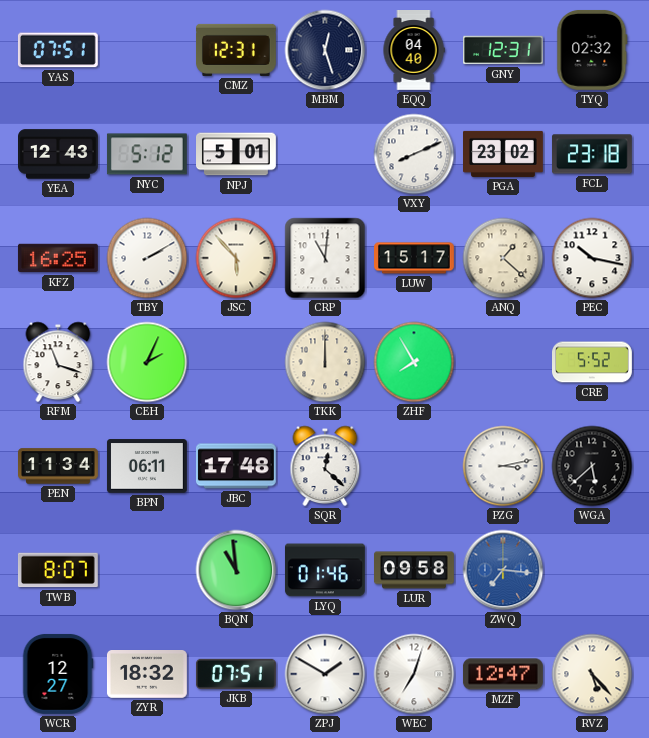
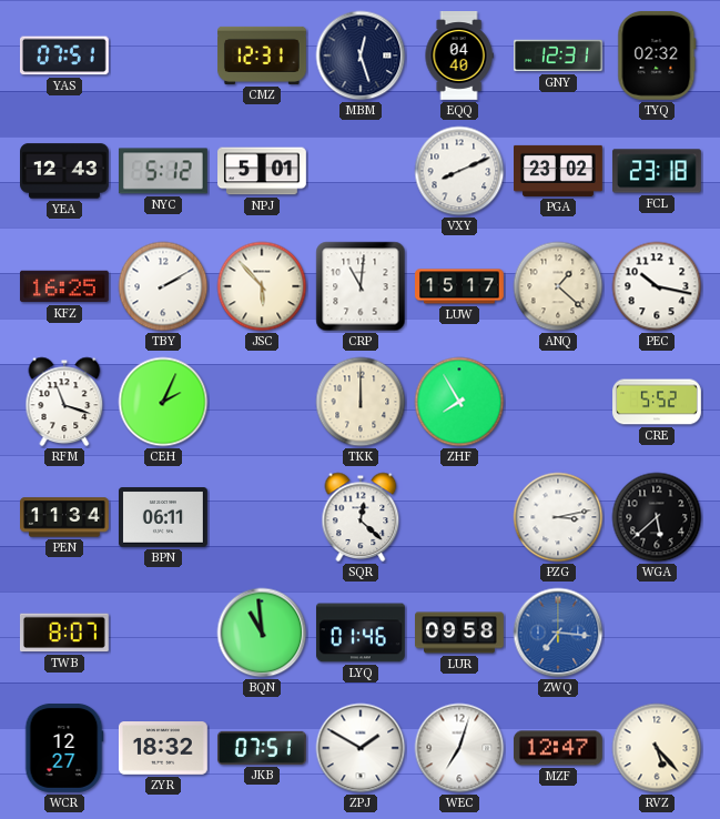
JBC: 17:48 -> none
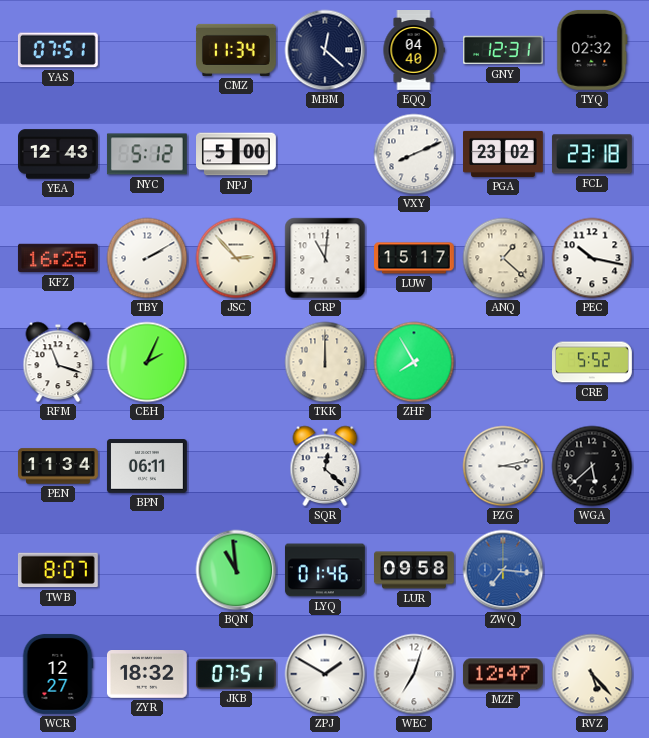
CMZ: 12:31 -> 11:34
MBM: 12:27 -> 12:22
NPJ: 5:01 -> 5:00
JSC: 5:53 -> 2:53
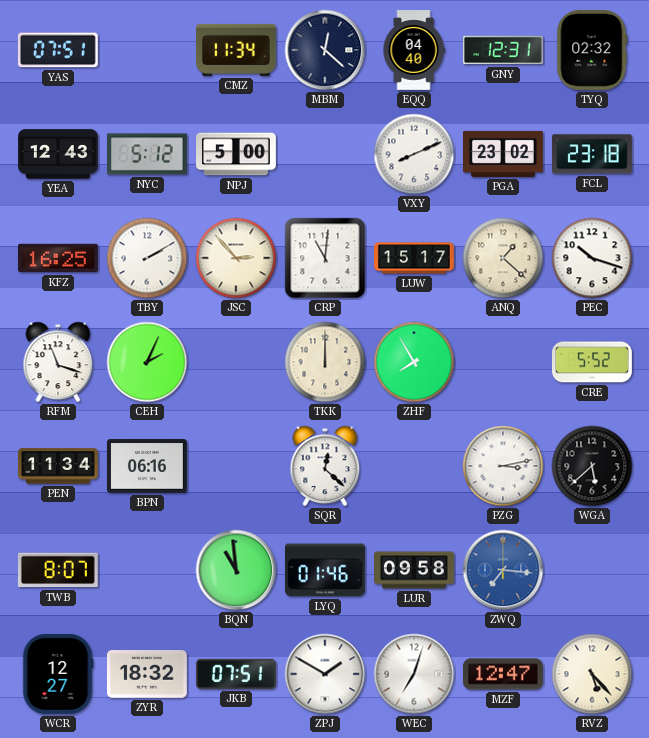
PEC: 10:17 -> 10:18
BPN: 06:11 -> 06:16
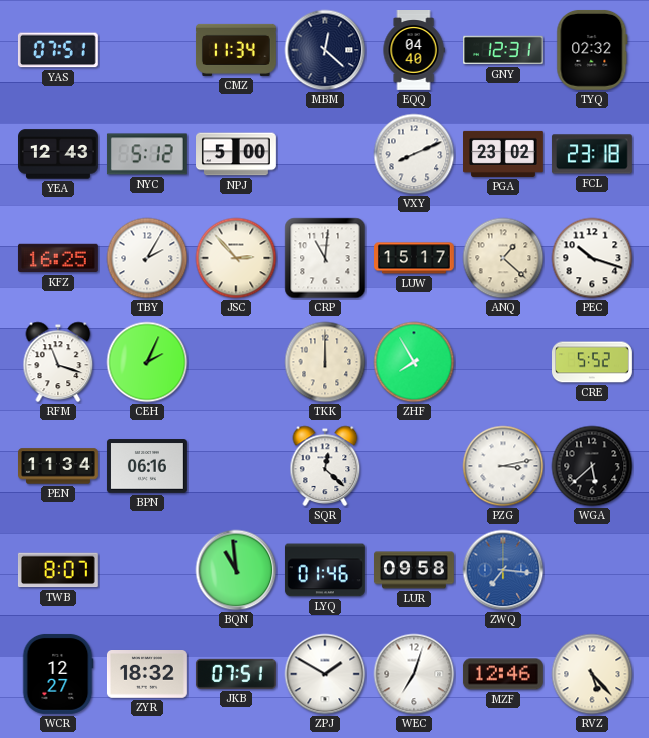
TBY: 2:10 -> 2:05
MZF: 12:47 -> 12:46
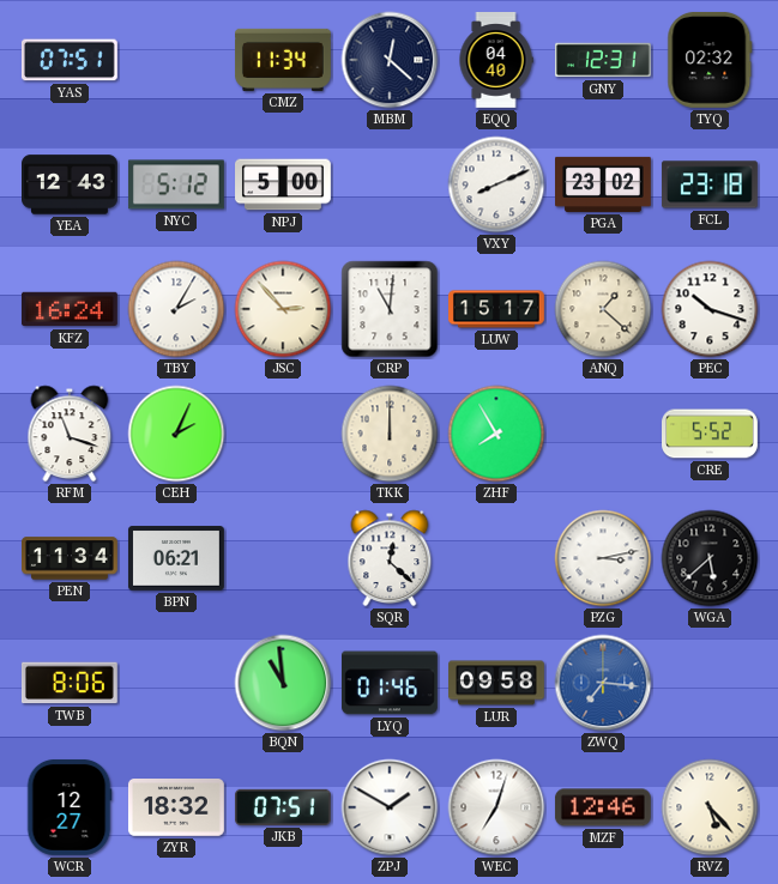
KFZ: 16:25 -> 16:24
BPN: 06:16 -> 06:21
TWB: 8:07 -> 8:06
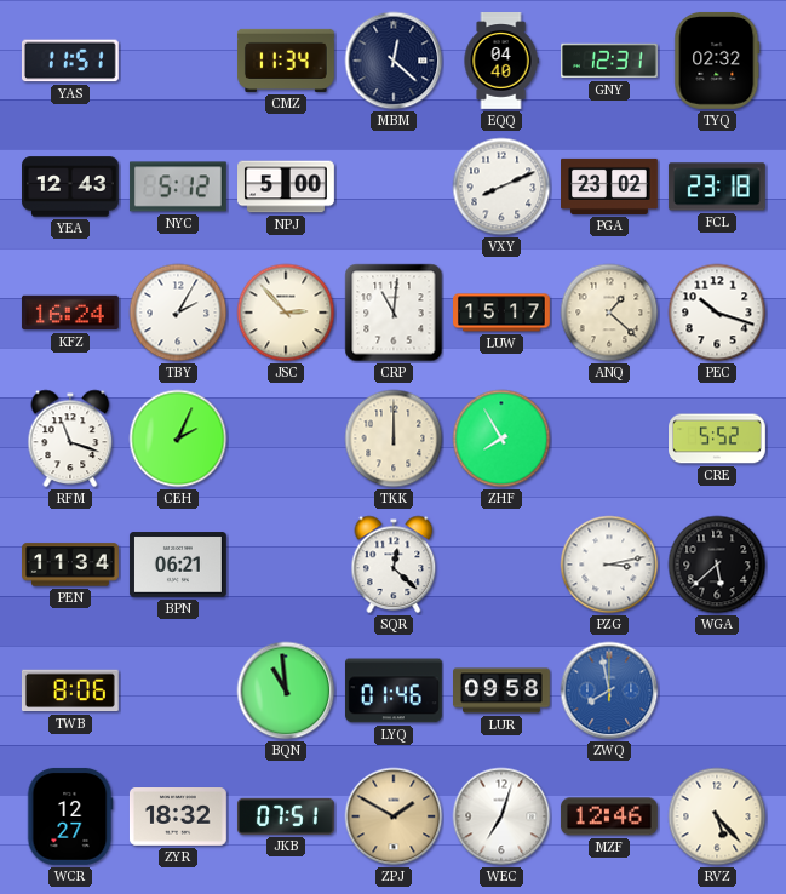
YAS: 07:51 -> 11:51
ZWQ: 7:16 -> 7:58
ZPJ dial: white -> champagne
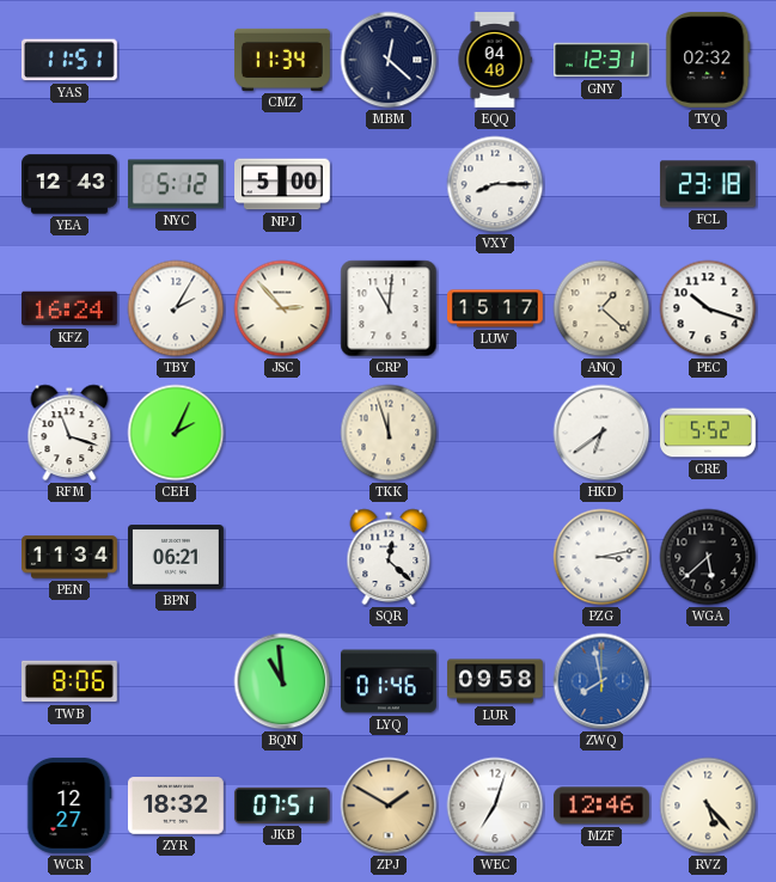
VXY: 8:11 -> 8:15
PGA: 23:02 -> none
TKK: 12:00 -> 11:57
ZHF: 7:55 -> none
HKD: none -> 6:39
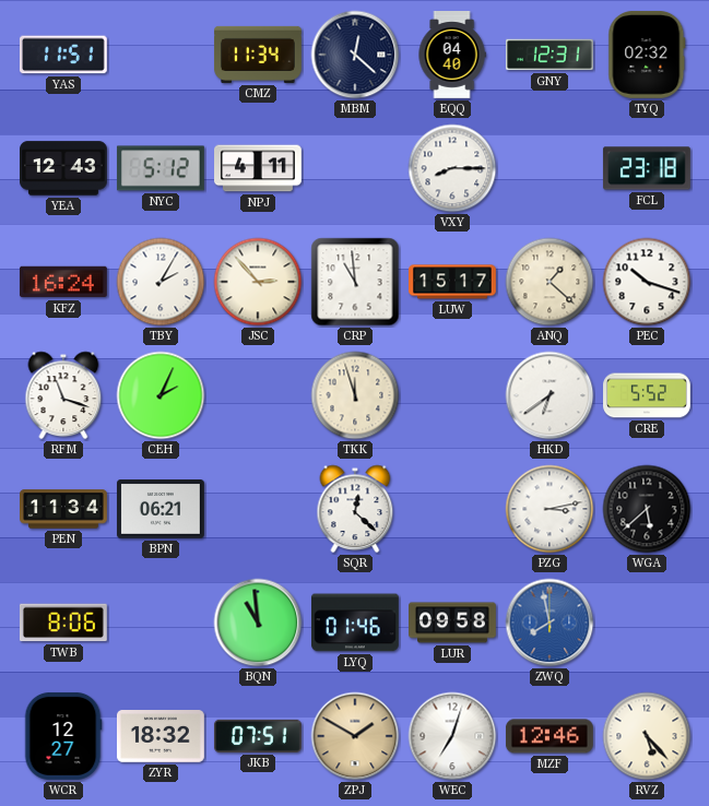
NPJ: 5:00 -> 4:11
CRP: 11:01 -> 10:59
